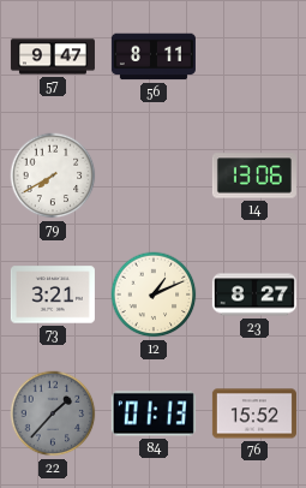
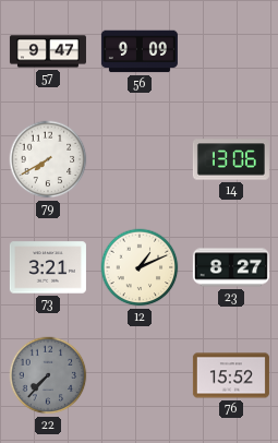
56: 8:11 -> 9:09
22: 1:37 -> 7:37
84: 01:13 -> none
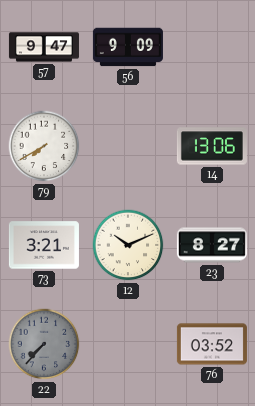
12: 1:11 -> 10:11
76: 15:52 -> 03:52
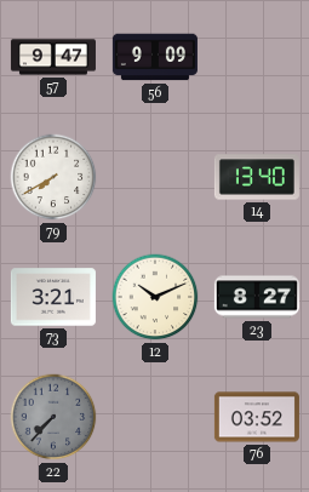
14: 13:06 -> 13:40
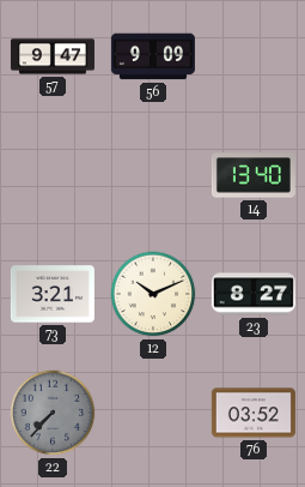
79: 7:40 -> none
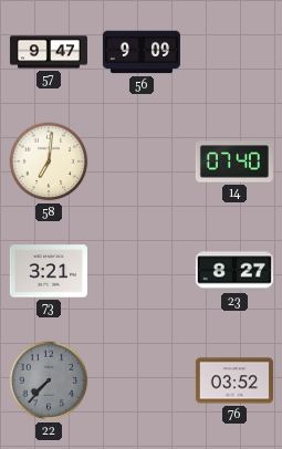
58: none -> 7:01
14: 13:40 -> 07:40
12: 10:11 -> none
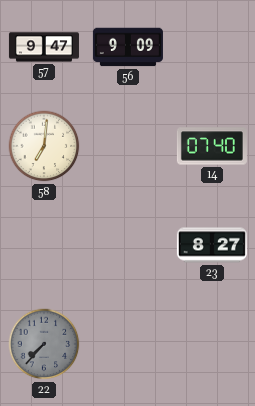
73: 3:21 -> none
76: 03:52 -> none
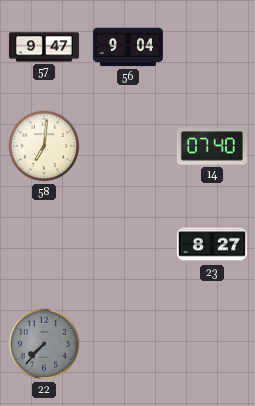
56: 9:09 -> 9:04
